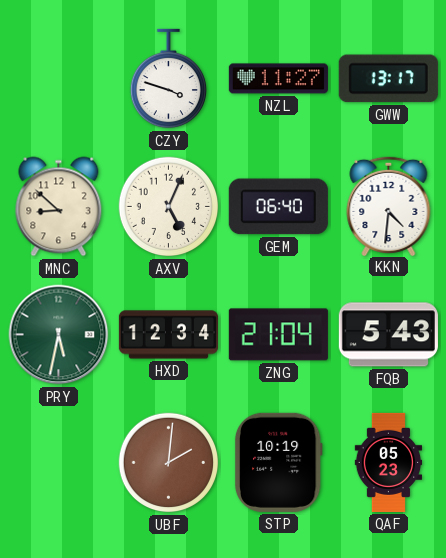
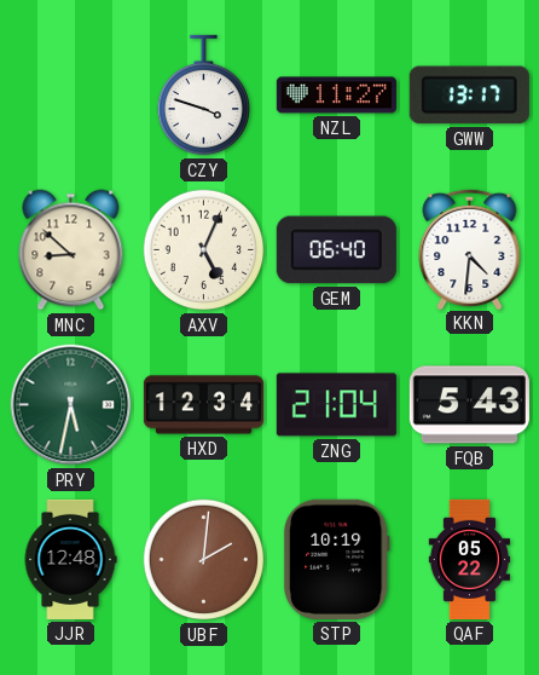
JJR: none -> 12:48
QAF: 05:23 -> 05:22
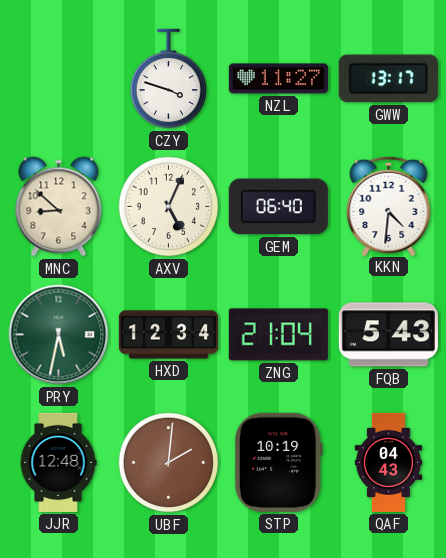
QAF: 05:22 -> 04:43
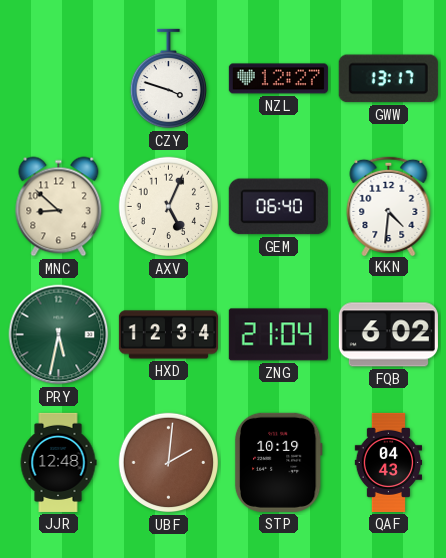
NZL: 11:27 -> 12:27
FQB: 5:43 -> 6:02
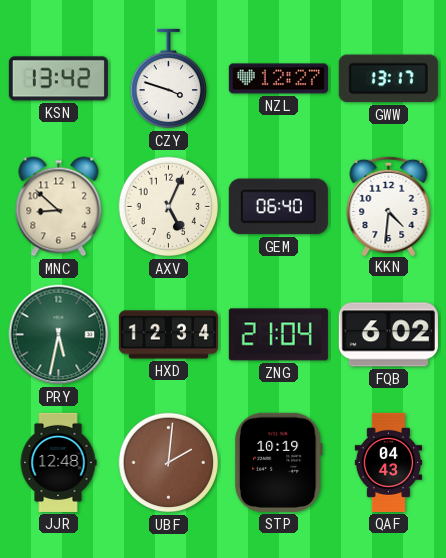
KSN: none -> 13:42
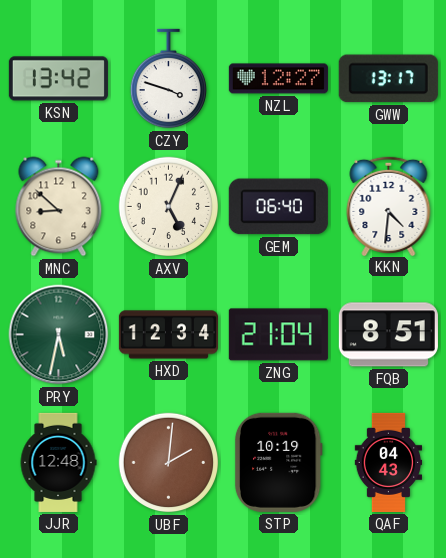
FQB: 6:02 -> 8:51
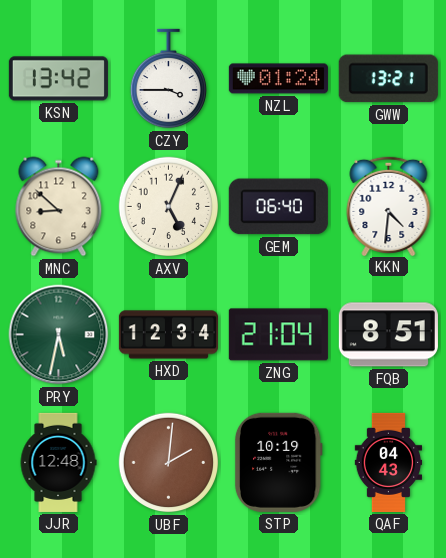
CZY: 3:48 -> 3:45
NZL: 12:27 -> 01:24
GWW: 13:17 -> 13:21
